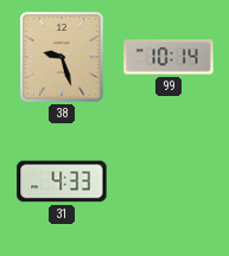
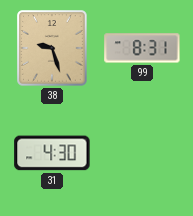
99: 10:14 -> 8:31
31: 4:33 -> 4:30
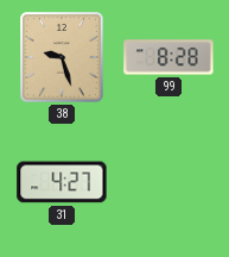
99: 8:31 -> 8:28
31: 4:30 -> 4:27
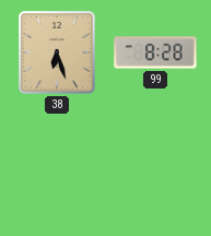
38: 9:27 -> 6:27
31: 4:27 -> none
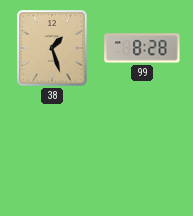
38: 6:27 -> 1:27
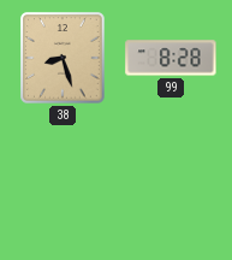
38: 1:27 -> 8:27
